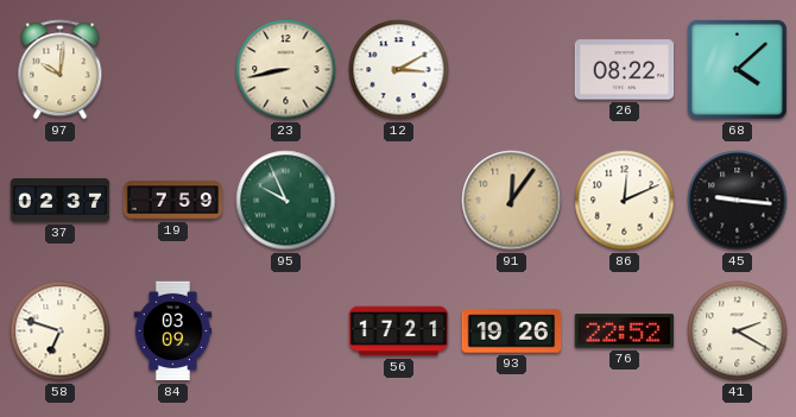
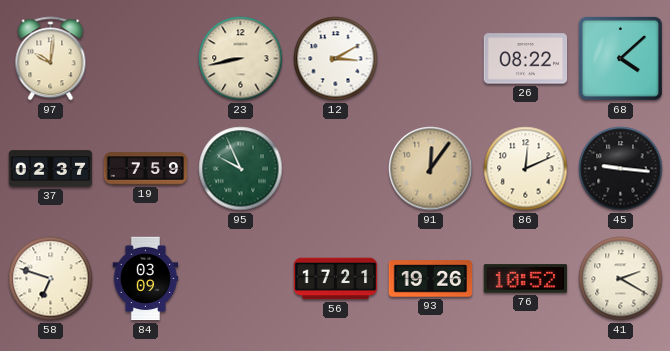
76: 22:52 -> 10:52
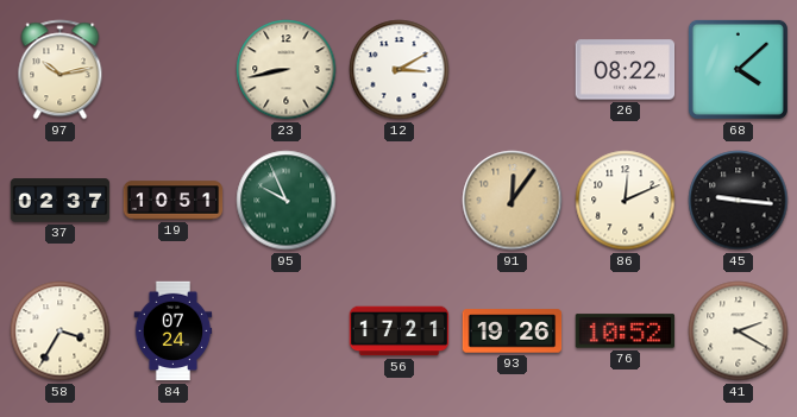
97: 10:01 -> 10:13
19: 7:59 -> 10:51
58: 6:48 -> 3:35
84: 03:09 -> 07:24
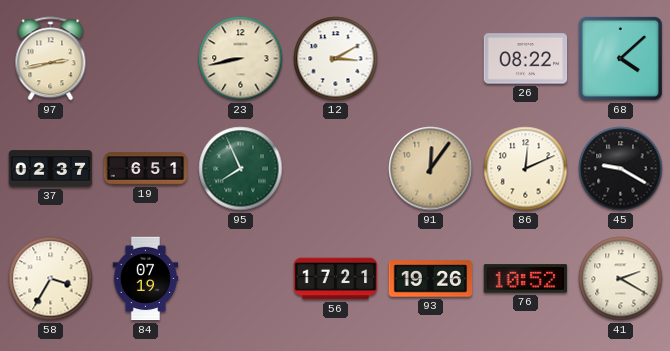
97: 10:13 -> 2:43
19: 10:51 -> 6:51
95: 9:56 -> 7:56
45: 9:16 -> 9:20
84: 07:24 -> 07:19
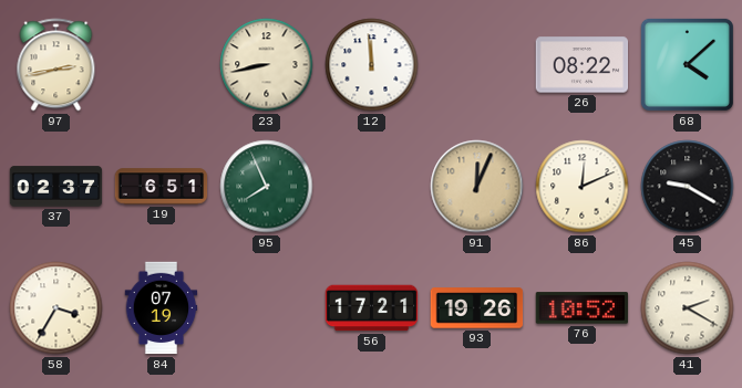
12: 3:10 -> 11:59
91: 12:06 -> 12:04
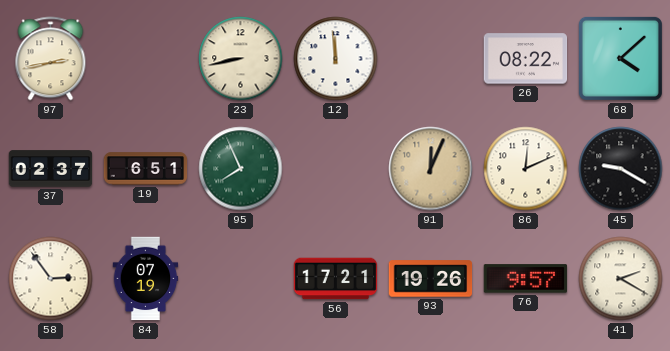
58: 3:35 -> 2:54
76: 10:52 -> 9:57
